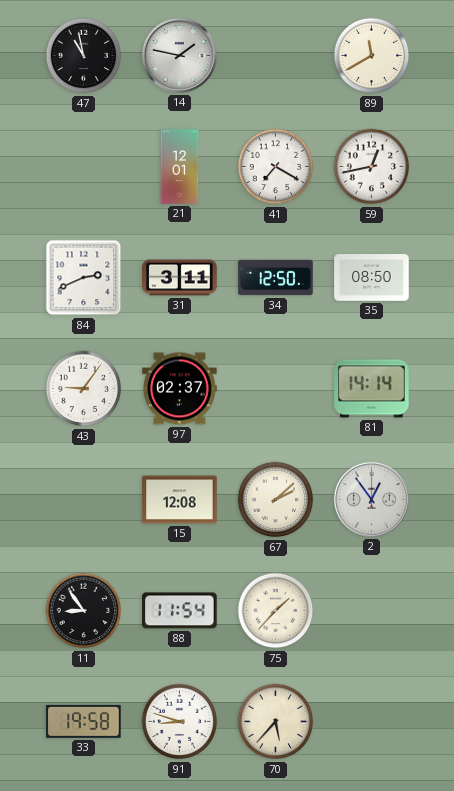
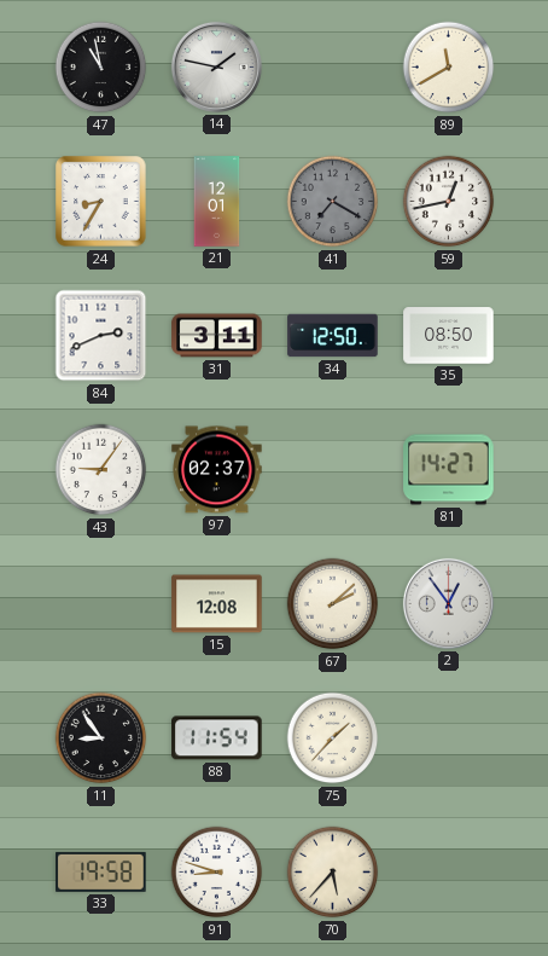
24: none -> 8:35
41 dial: white -> grey
81: 14:14 -> 14:27
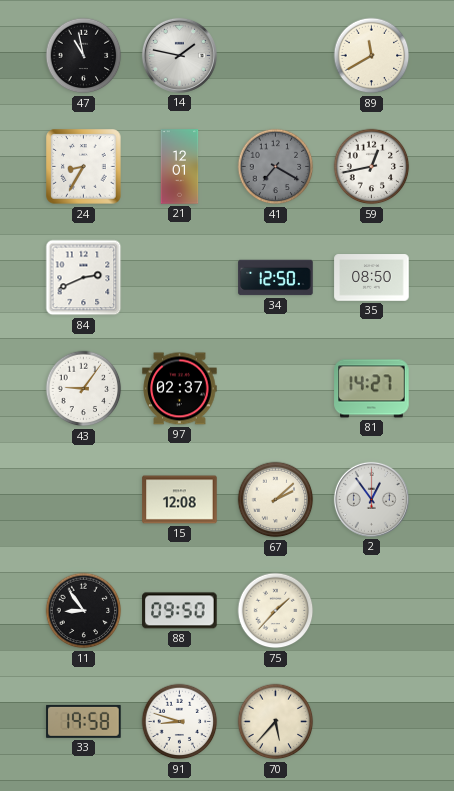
31: 3:11 -> none
88: 11:54 -> 09:50
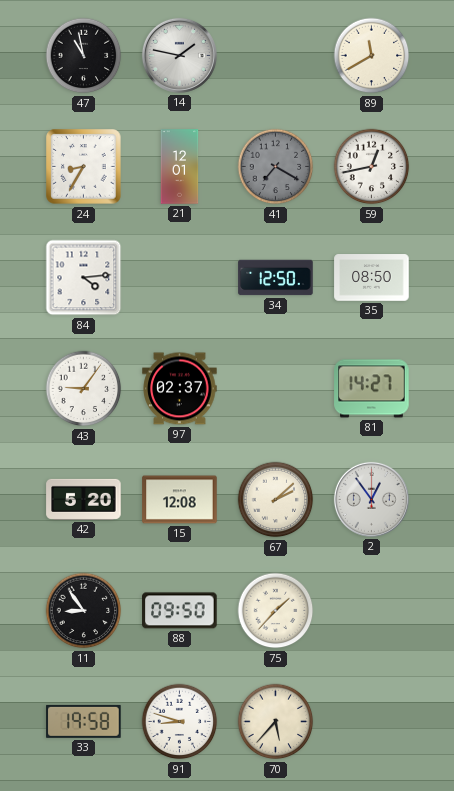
84: 2:41 -> 4:14
42: none -> 5:20
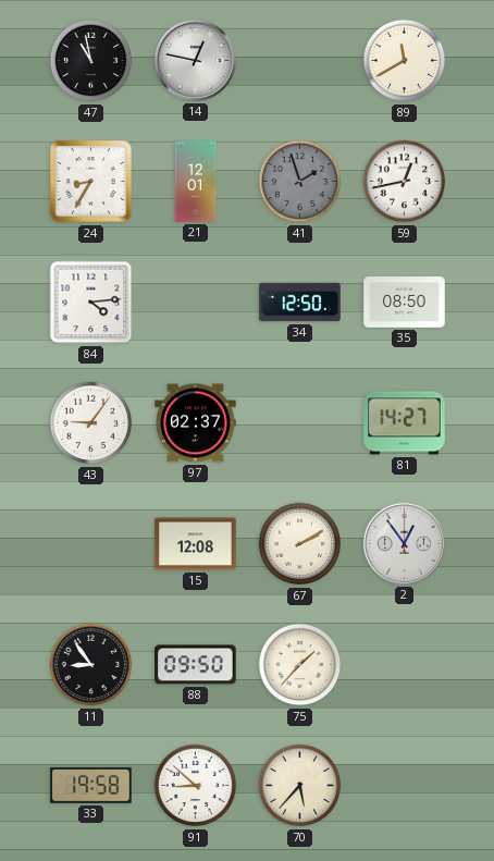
14: 1:47 -> 12:47
41: 7:20 -> 1:57
42: 5:20 -> none
67: 2:08 -> 2:10
91: 8:48 -> 8:52
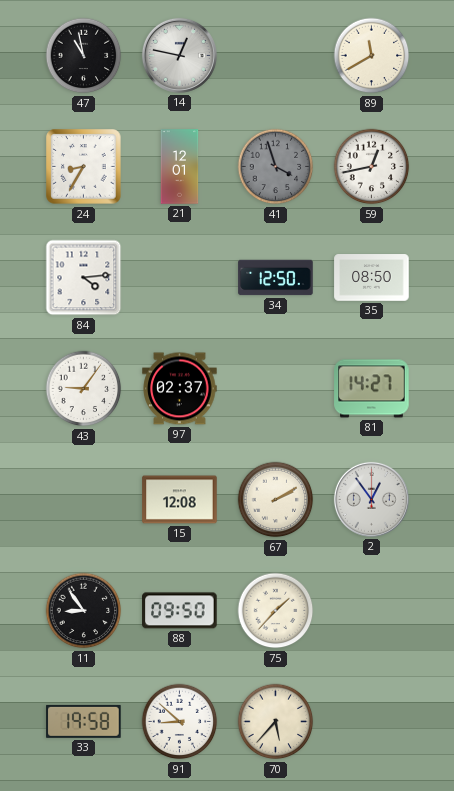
41: 1:57 -> 3:57
